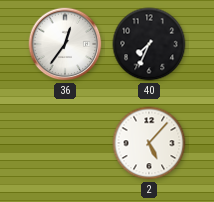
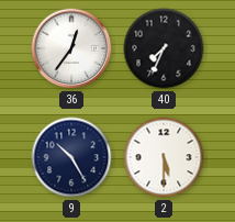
9: none -> 10:25
2: 5:07 -> 5:30
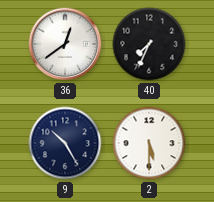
36: 12:36 -> 12:39
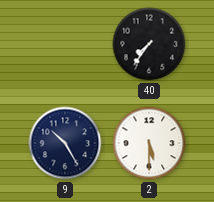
36: 12:39 -> none
40: 7:34 -> 7:36
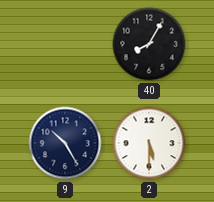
40: 7:36 -> 8:05
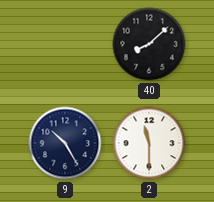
40: 8:05 -> 8:08
2: 5:30 -> 11:30
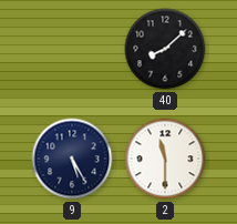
9: 10:25 -> 5:25
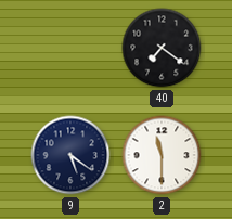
40: 8:08 -> 7:21
9: 5:25 -> 5:21
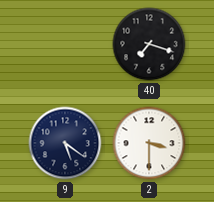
40: 7:21 -> 7:18
2: 11:30 -> 3:30
